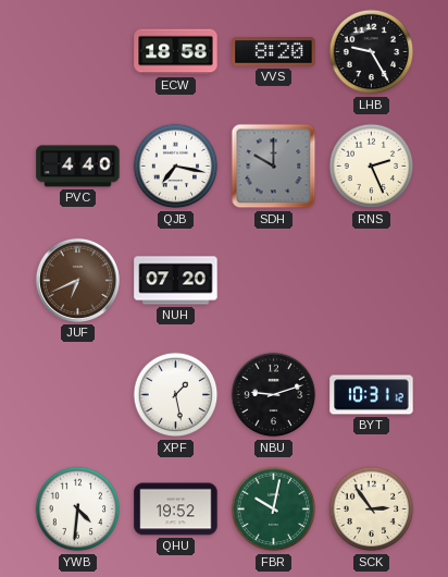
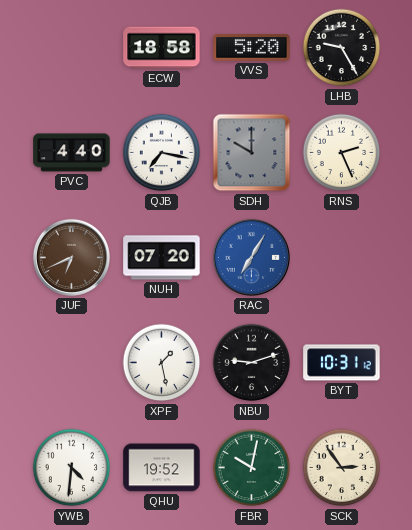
VVS: 8:20 -> 5:20
RAC: none -> 7:05
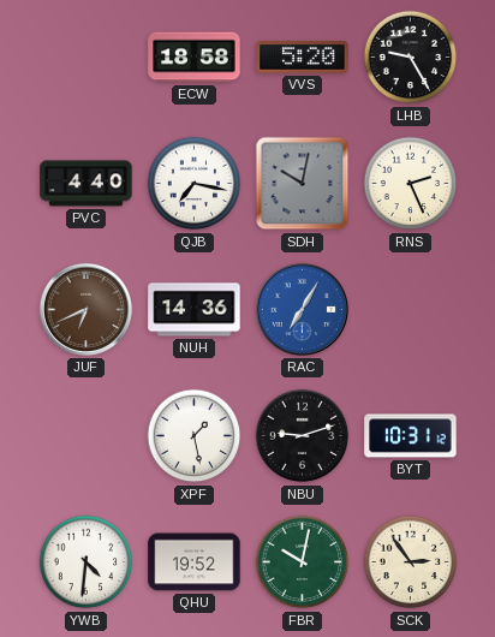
SDH: 10:00 -> 10:02
NUH: 07:20 -> 14:36
